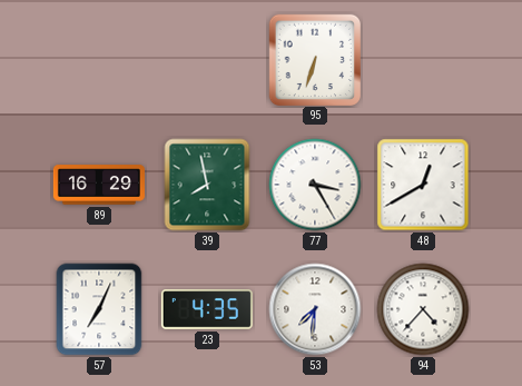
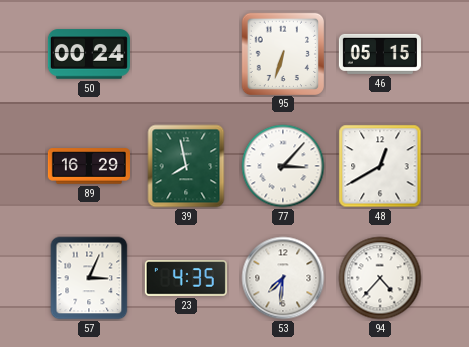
50: none -> 00:24
46: none -> 05:15
77: 3:25 -> 3:07
57: 7:04 -> 3:04
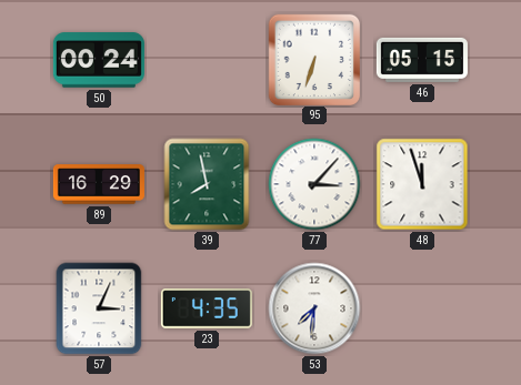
48: 12:40 -> 11:57
94: 4:37 -> none
